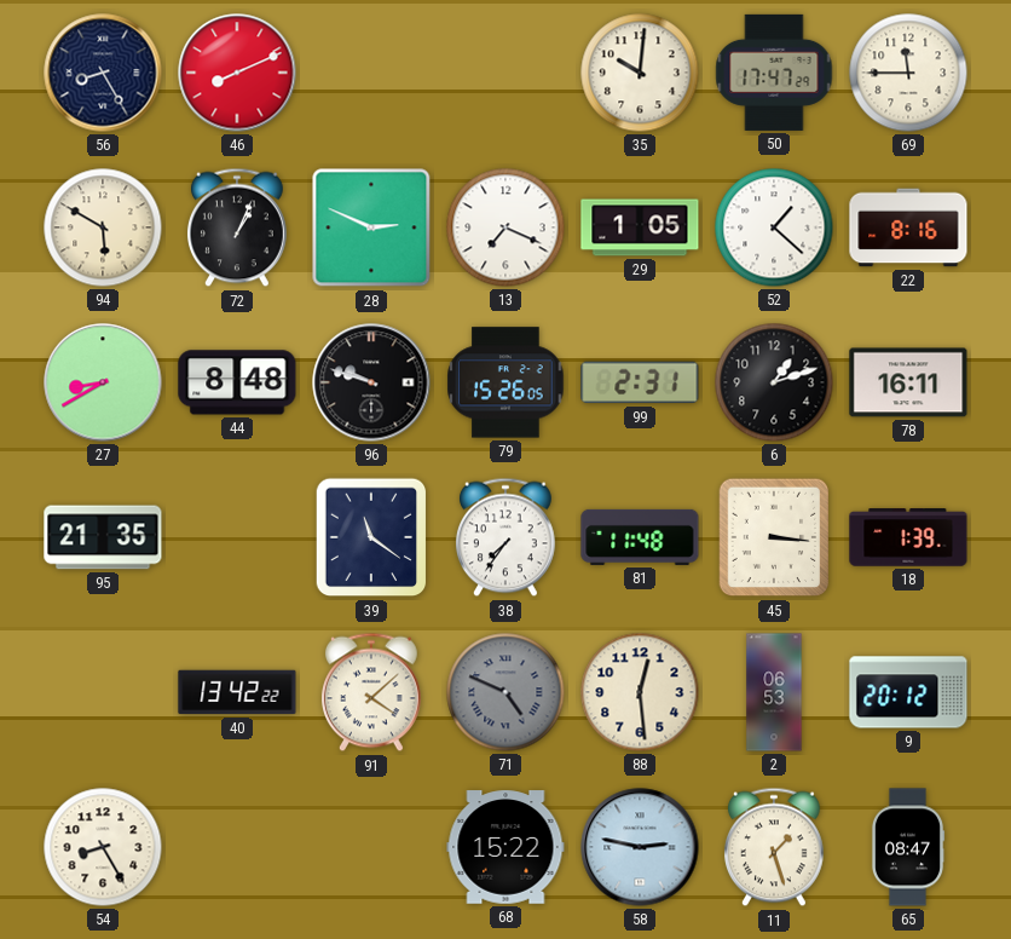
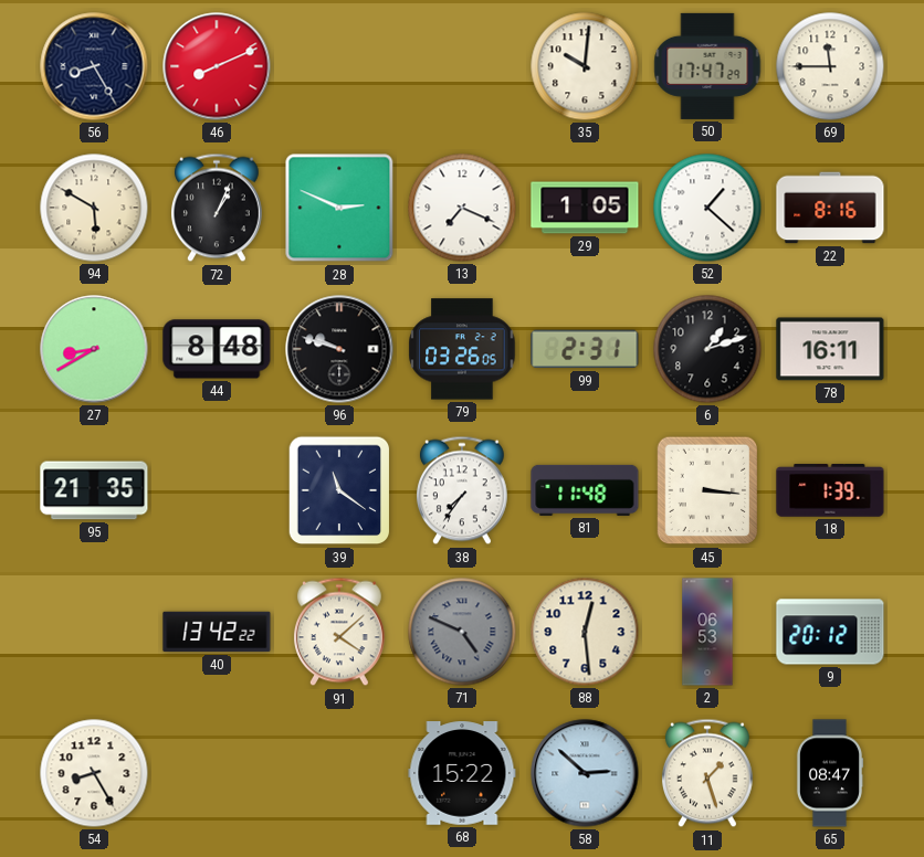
79: 15:26 -> 03:26
58: 2:47 -> 2:52
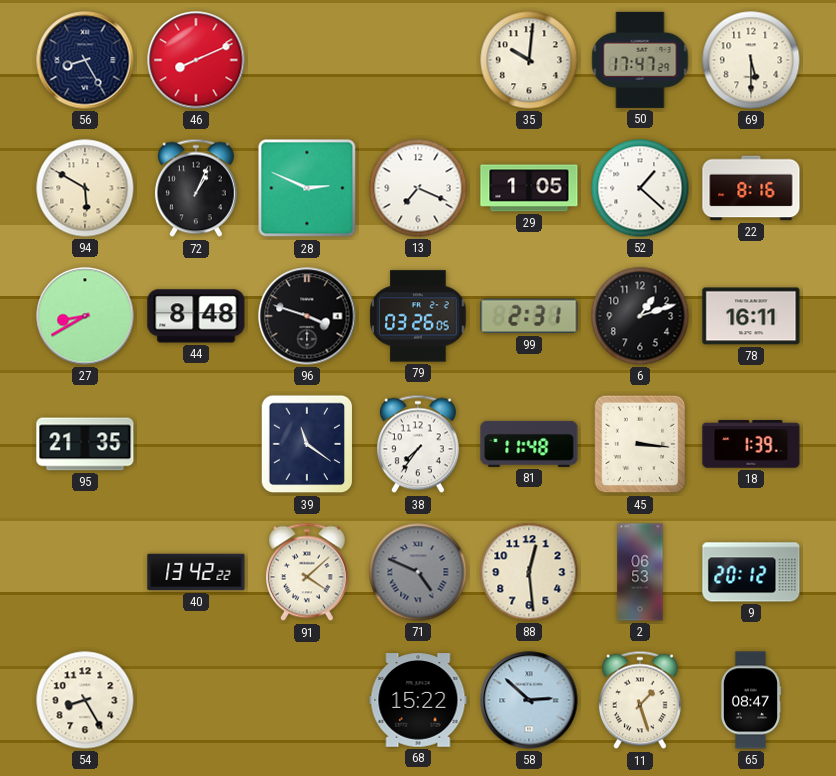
69: 11:45 -> 5:30
96: 9:48 -> 3:48
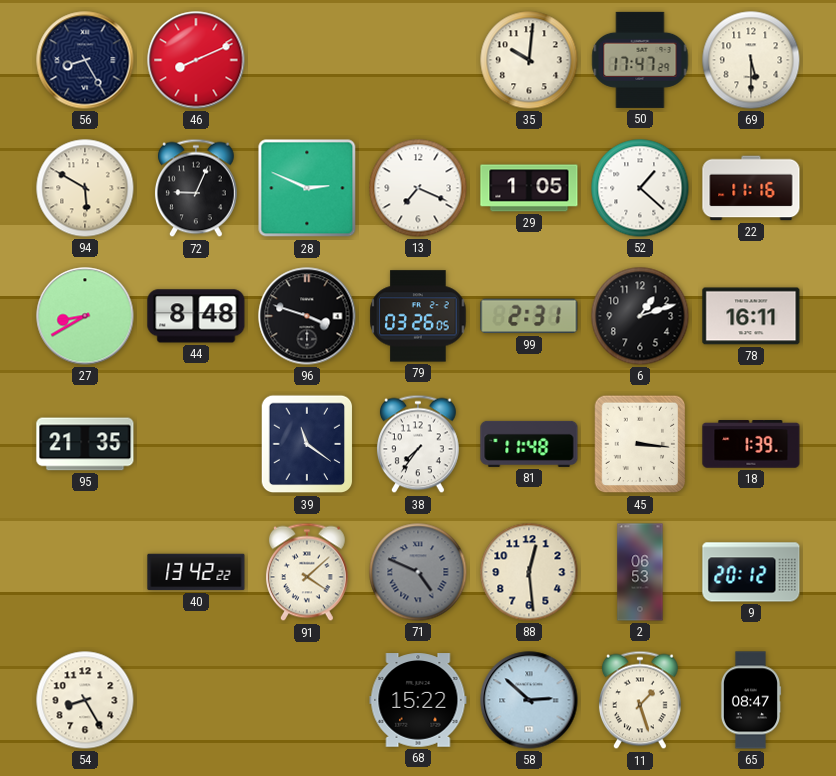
72: 1:04 -> 9:04
22: 8:16 -> 11:16
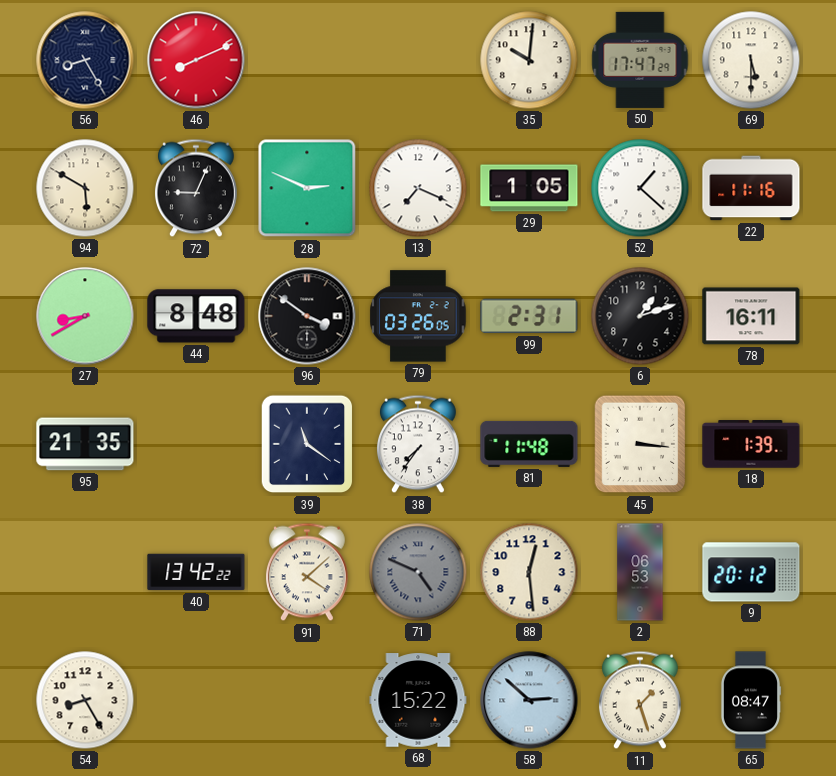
96: 3:48 -> 3:51
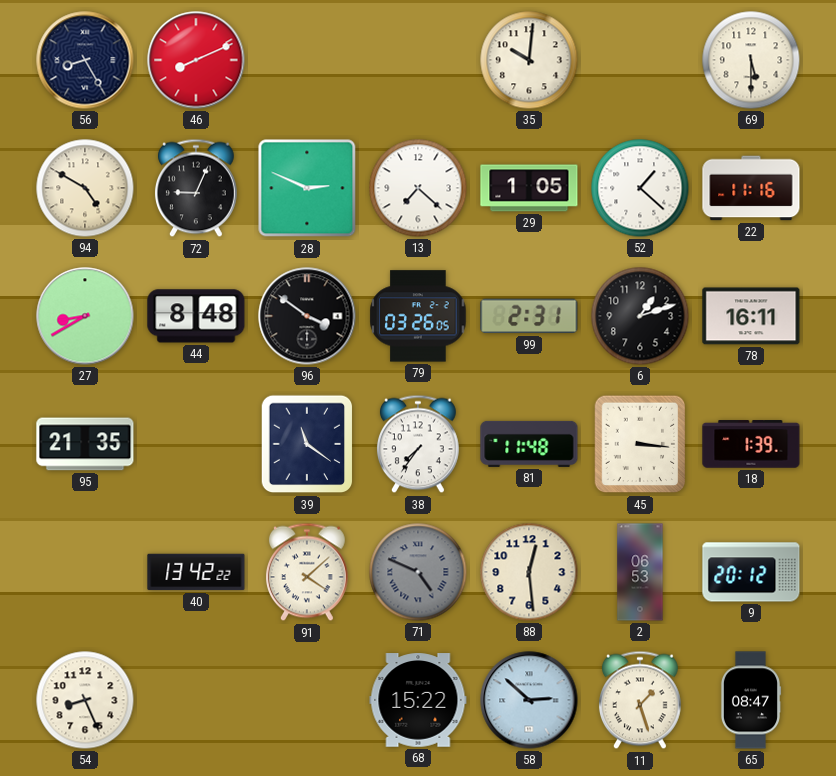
50: 17:47 -> none
94: 5:50 -> 4:50
13: 7:19 -> 7:22
54: 8:25 -> 8:26
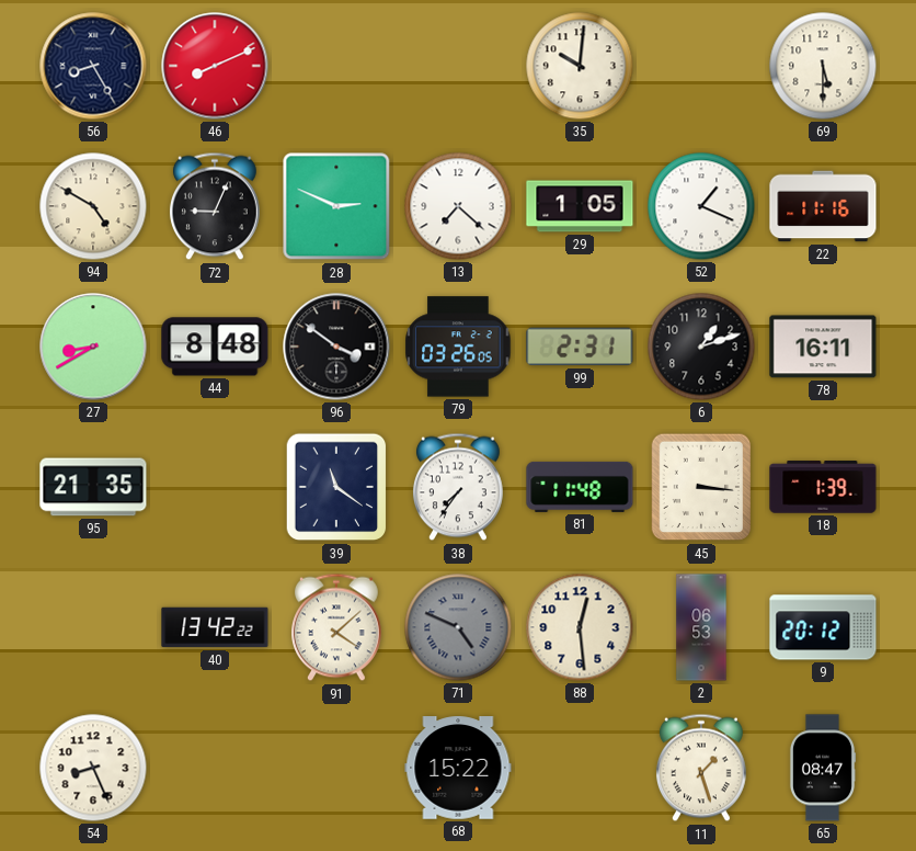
52: 1:22 -> 1:19
58: 2:52 -> none
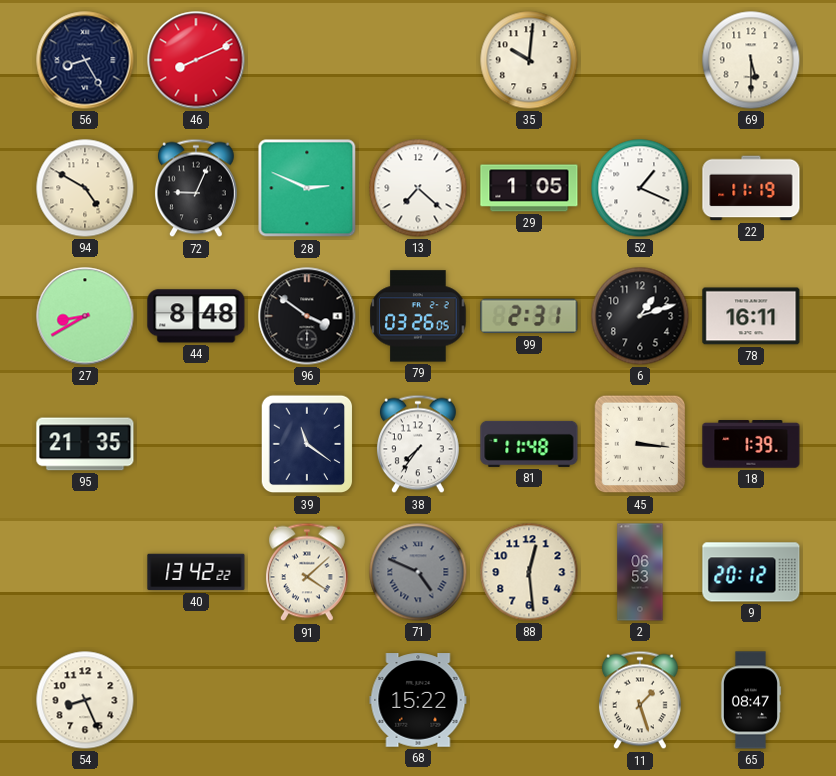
22: 11:16 -> 11:19
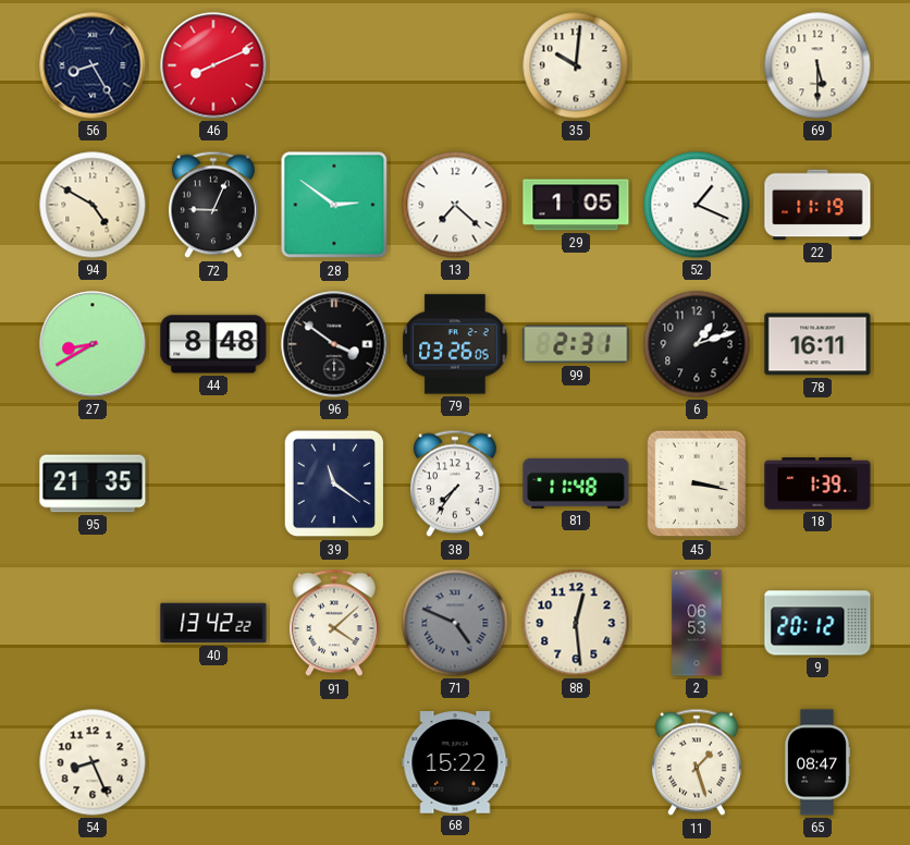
28: 2:49 -> 2:51
45: 3:16 -> 3:17
